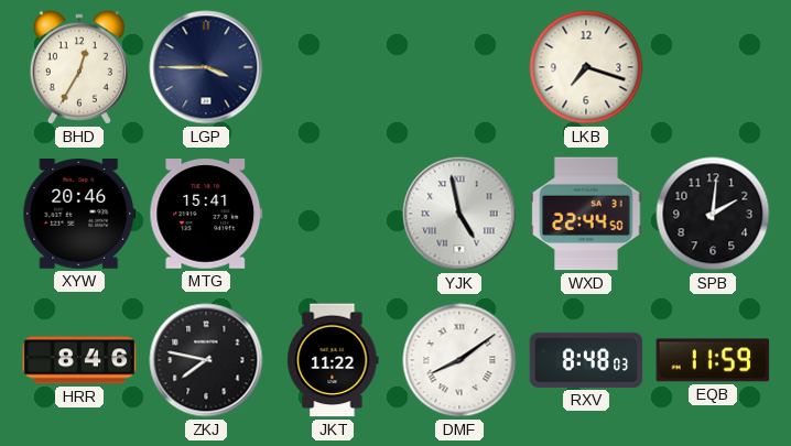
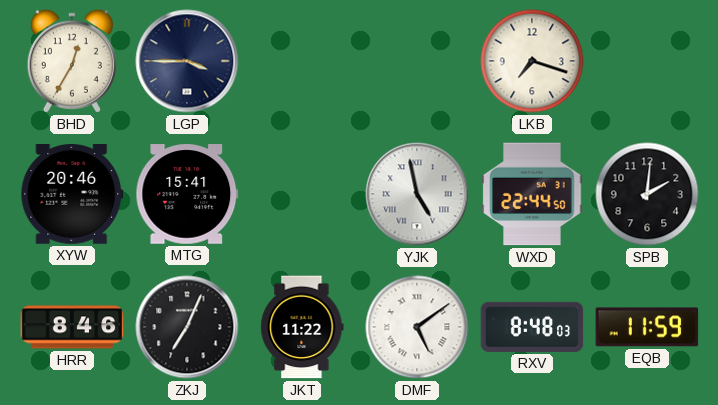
ZKJ: 7:47 -> 7:04
DMF: 8:09 -> 5:09
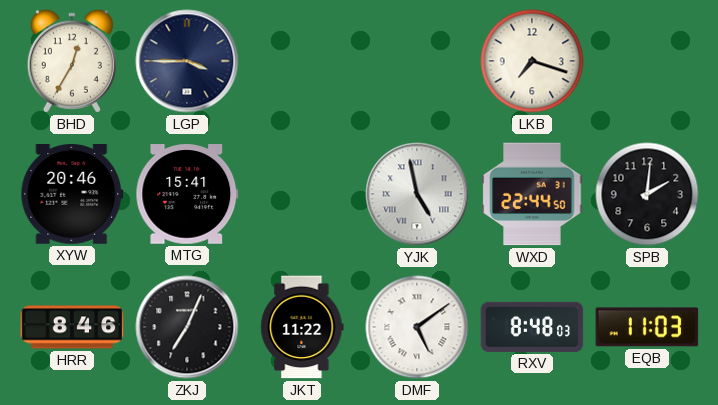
EQB: 11:59 -> 11:03
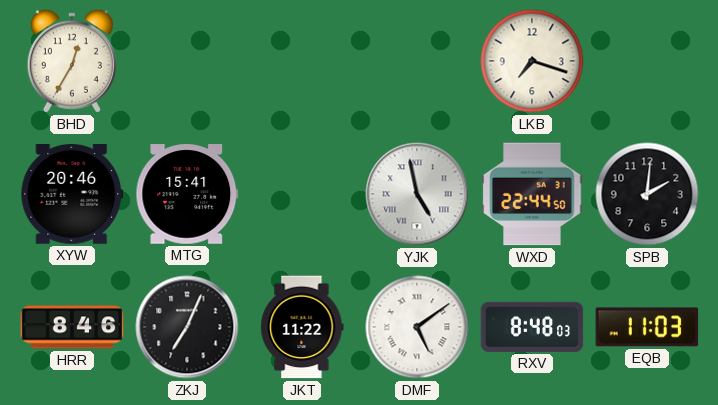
LGP: 3:45 -> none
